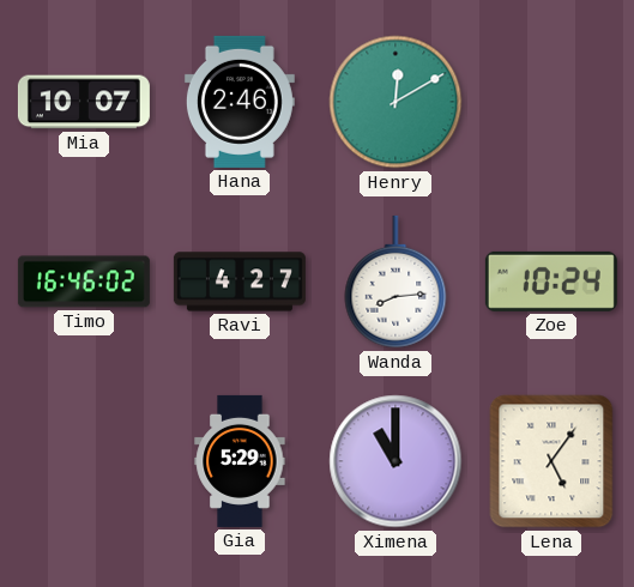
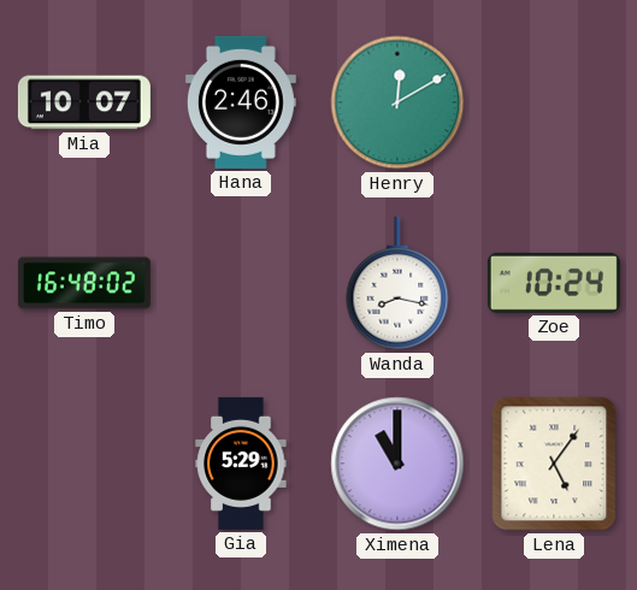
Timo: 16:46 -> 16:48
Ravi: 4:27 -> none
Wanda: 8:14 -> 8:17
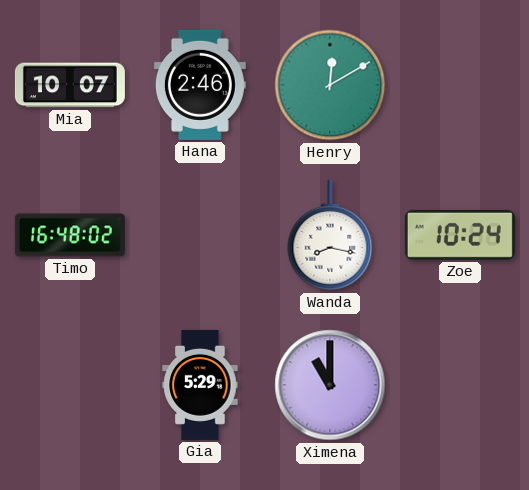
Lena: 5:06 -> none
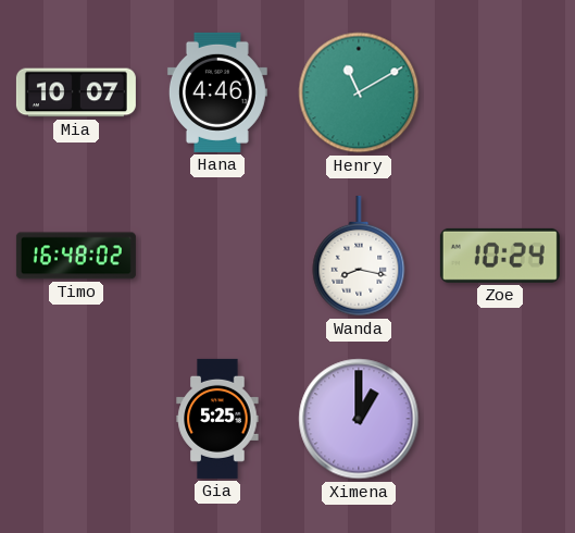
Hana: 2:46 -> 4:46
Henry: 12:10 -> 11:10
Gia: 5:29 -> 5:25
Ximena: 11:00 -> 1:00
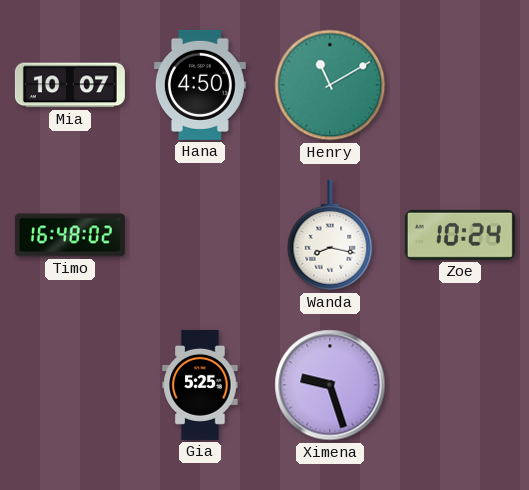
Hana: 4:46 -> 4:50
Ximena: 1:00 -> 9:27
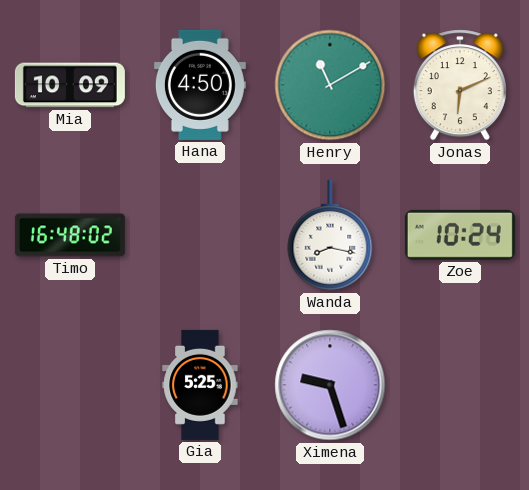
Mia: 10:07 -> 10:09
Jonas: none -> 6:11
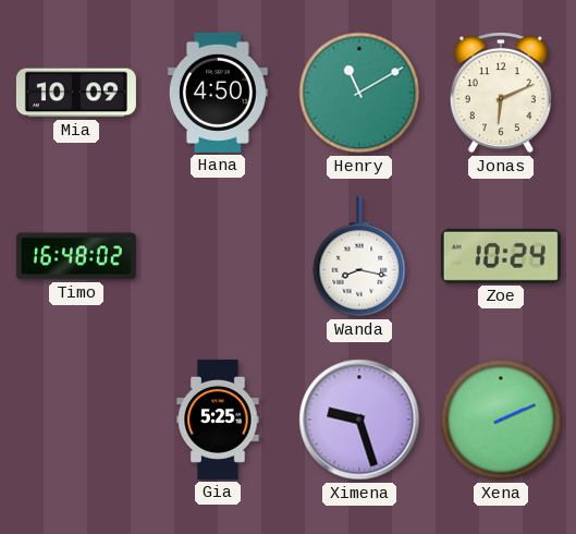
Xena: none -> 2:11
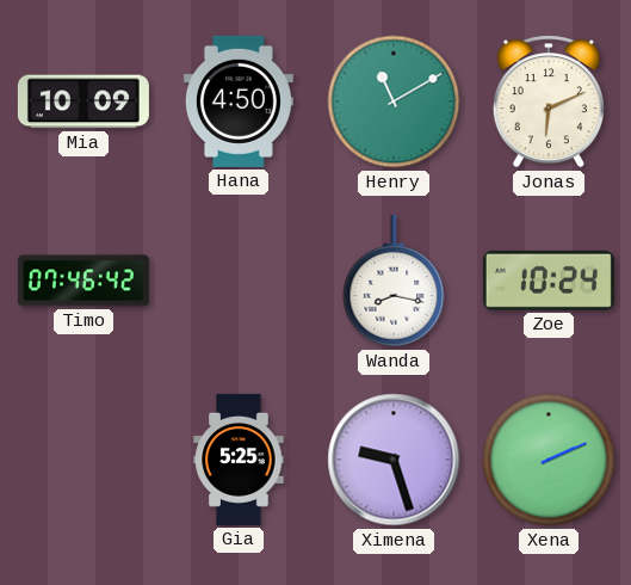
Timo: 16:48 -> 07:46
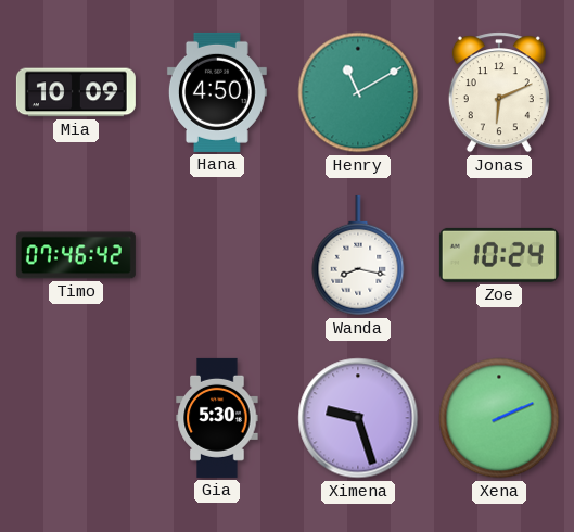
Gia: 5:25 -> 5:30
